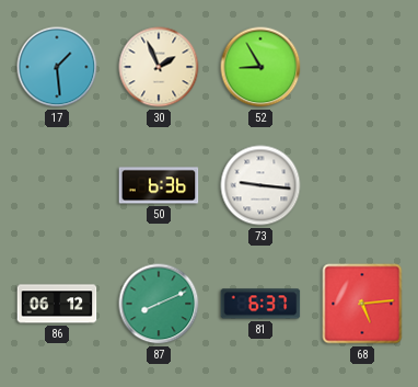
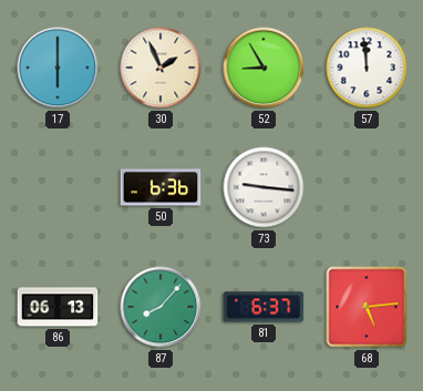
17: 1:29 -> 6:00
57: none -> 11:59
86: 06:12 -> 06:13
87: 8:11 -> 8:07
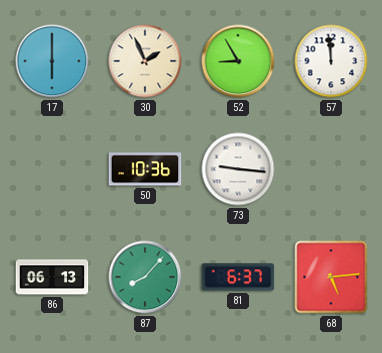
50: 6:36 -> 10:36
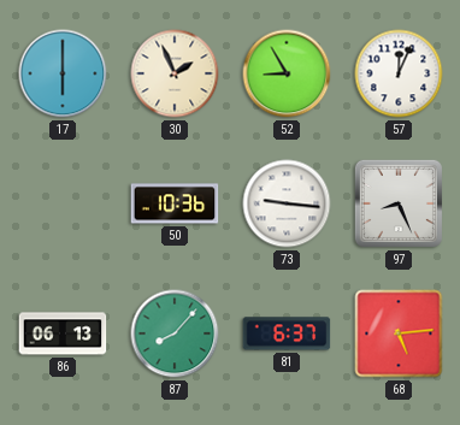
57: 11:59 -> 12:04
97: none -> 8:26
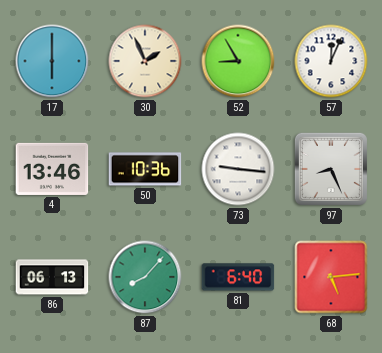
4: none -> 13:46
81: 6:37 -> 6:40
